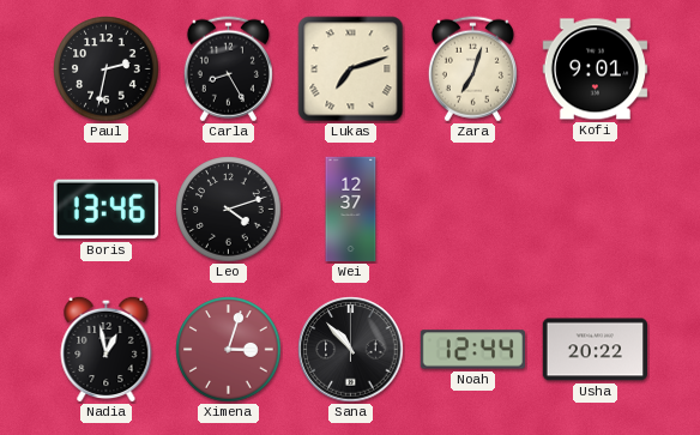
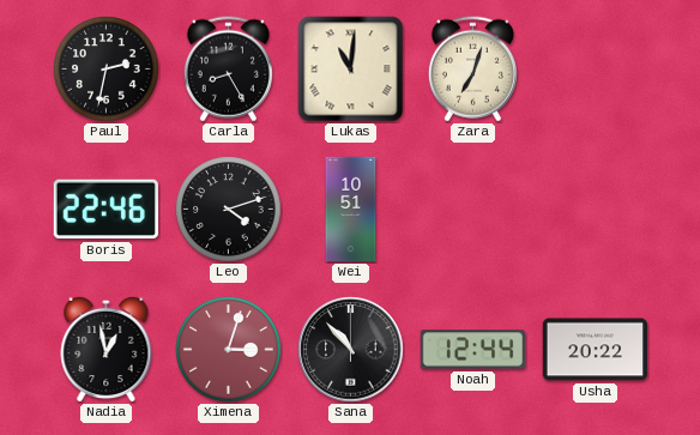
Lukas: 7:12 -> 11:01
Kofi: 9:01 -> none
Boris: 13:46 -> 22:46
Wei: 12:37 -> 10:51
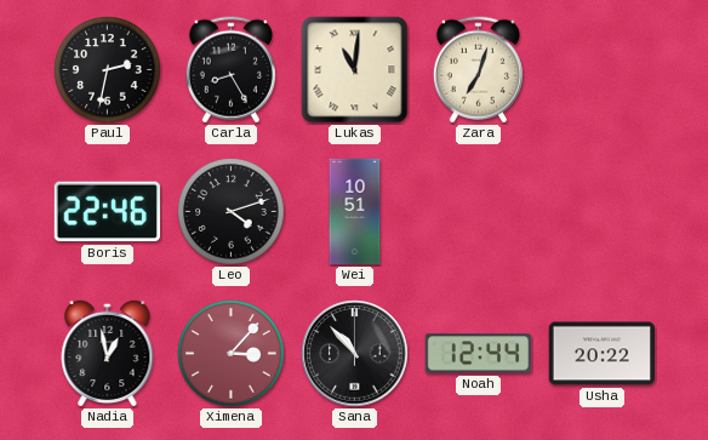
Ximena: 3:03 -> 3:07
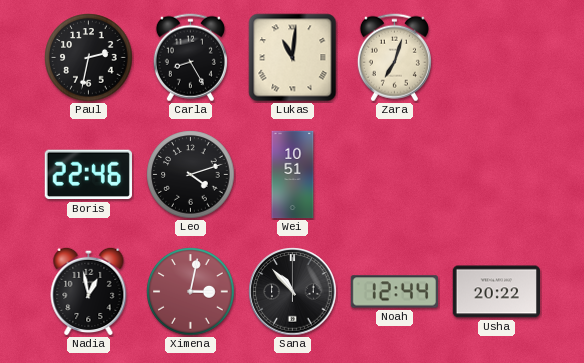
Ximena: 3:07 -> 3:02
